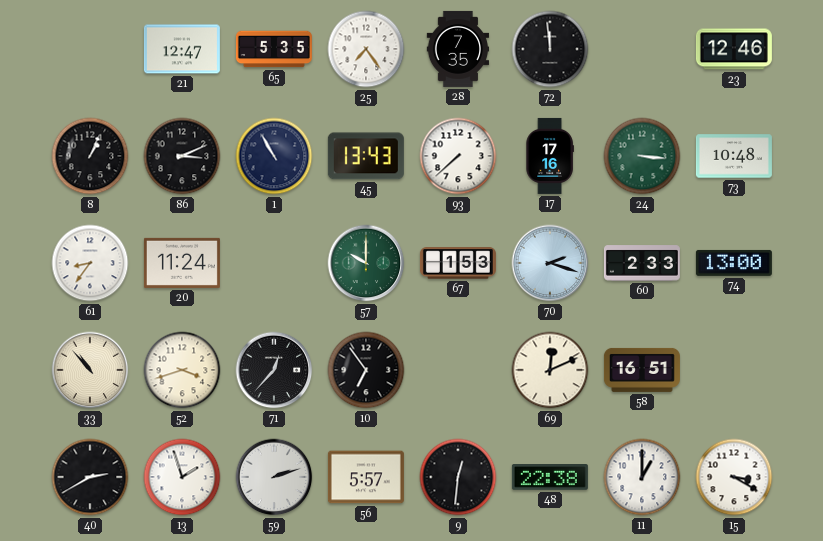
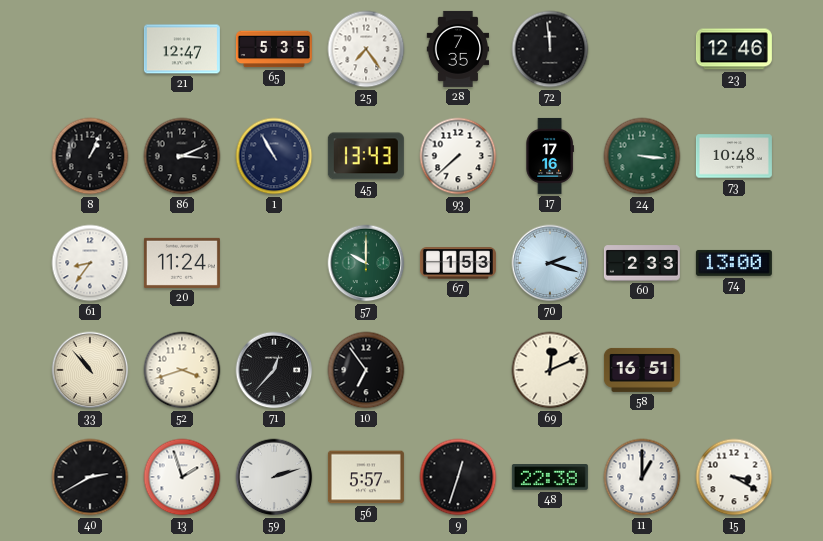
9: 12:31 -> 12:33
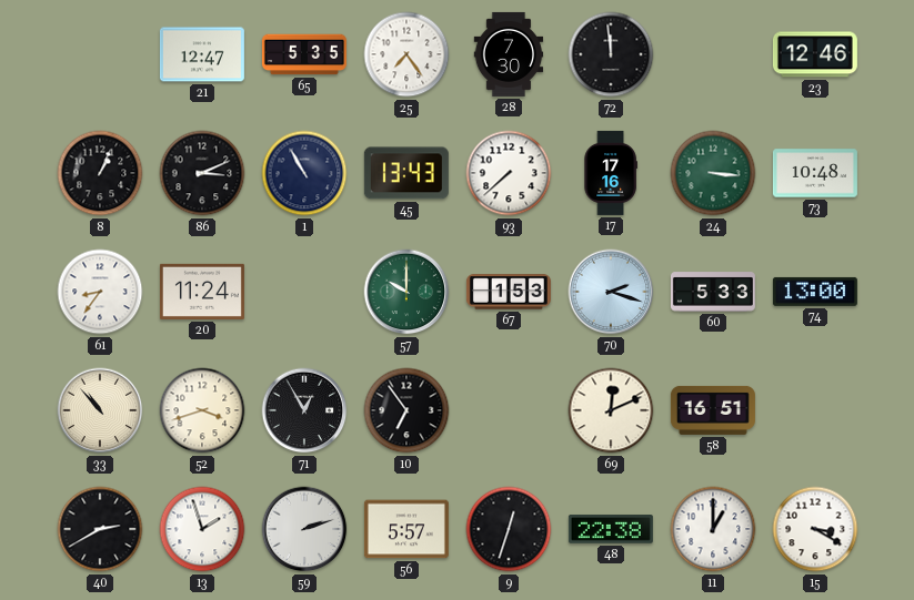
28: 7:35 -> 7:30
60: 2:33 -> 5:33
71: 12:37 -> 12:55
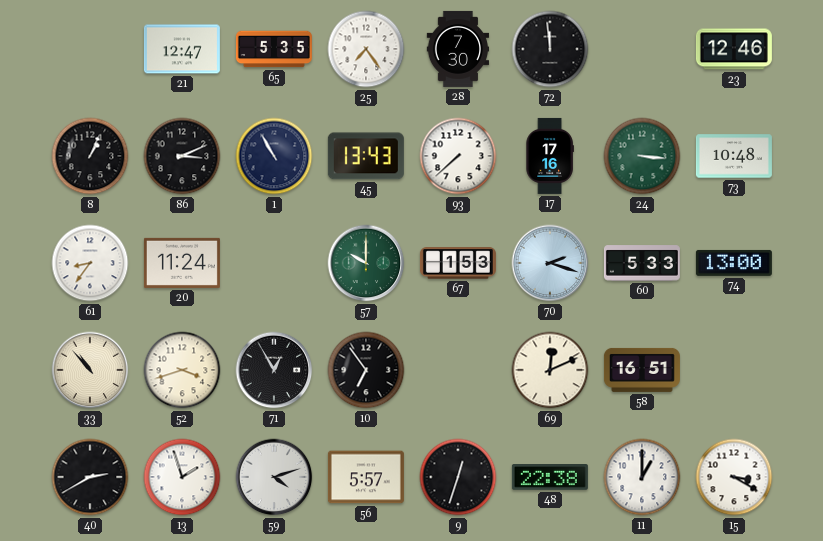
59: 2:12 -> 4:12
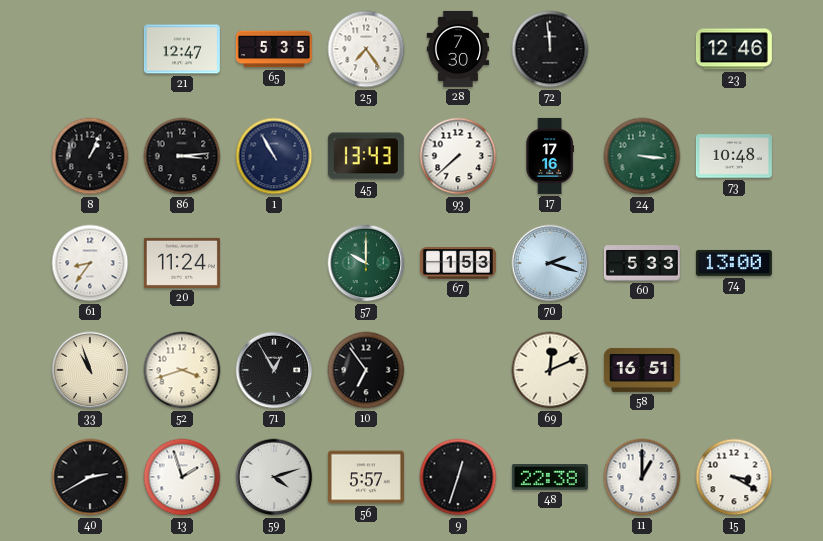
86: 3:11 -> 3:14
33: 10:53 -> 10:57
